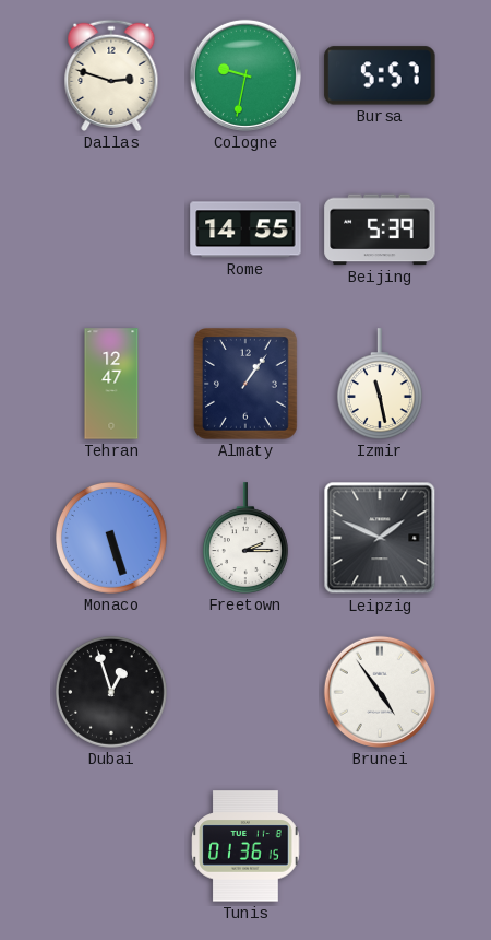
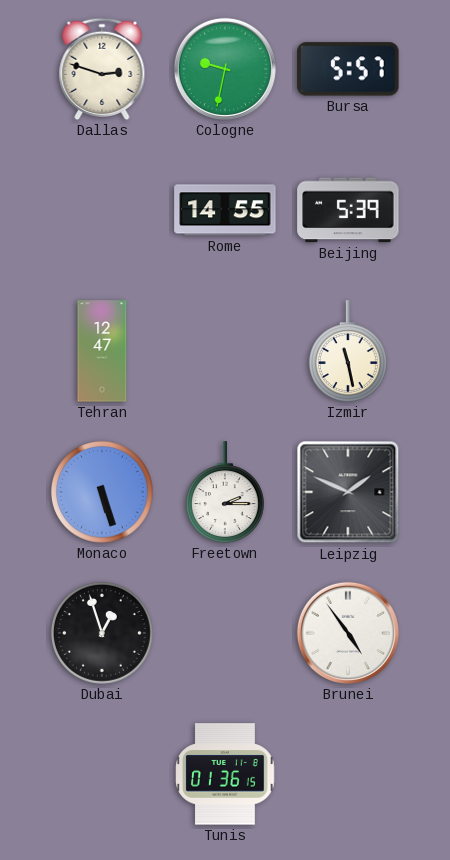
Almaty: 1:06 -> none
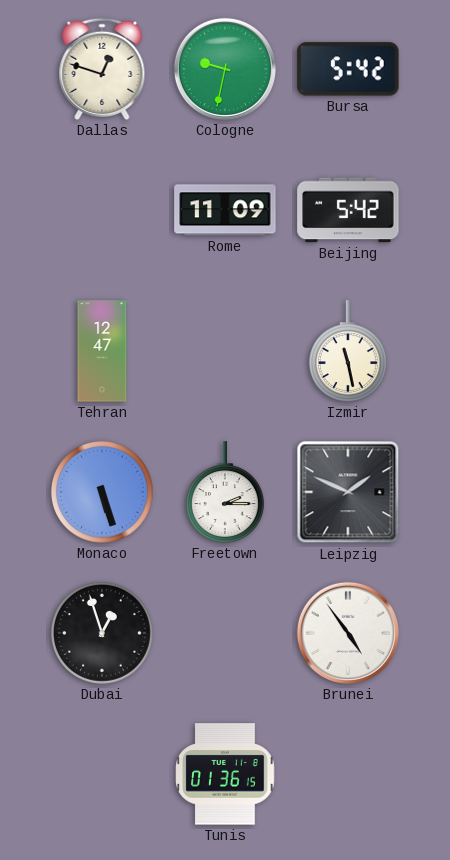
Dallas: 2:48 -> 12:48
Bursa: 5:57 -> 5:42
Rome: 14:55 -> 11:09
Beijing: 5:39 -> 5:42
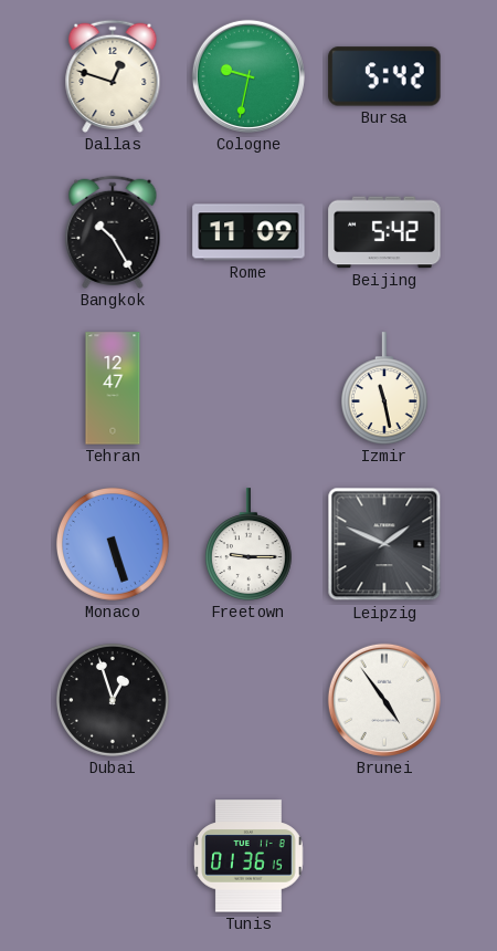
Bangkok: none -> 10:25
Freetown: 2:15 -> 9:15
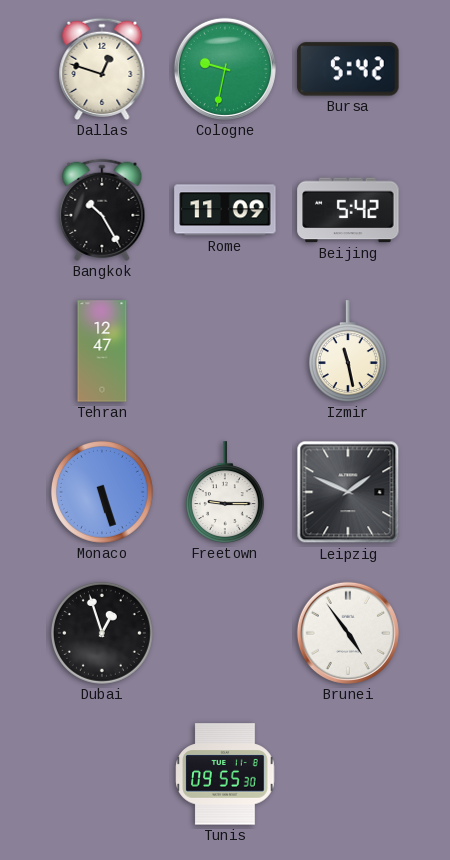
Tunis: 01:36 -> 09:55
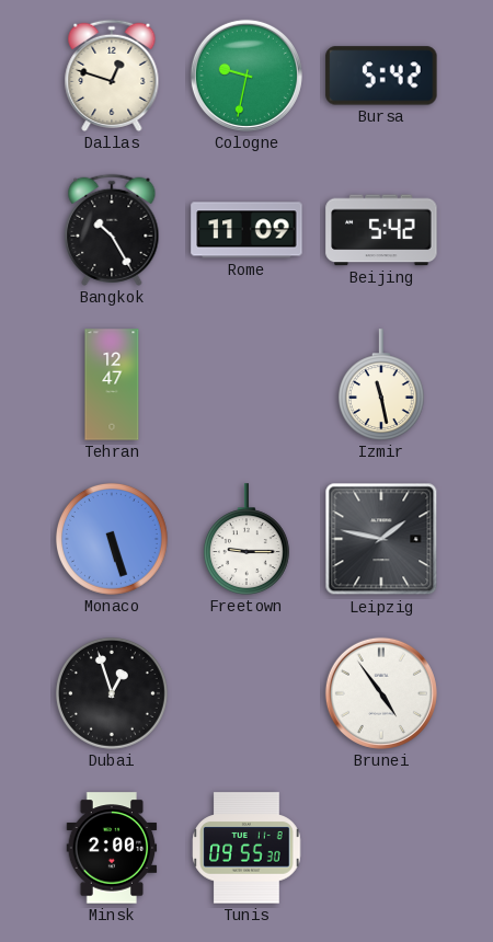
Leipzig: 1:49 -> 1:47
Minsk: none -> 2:00
